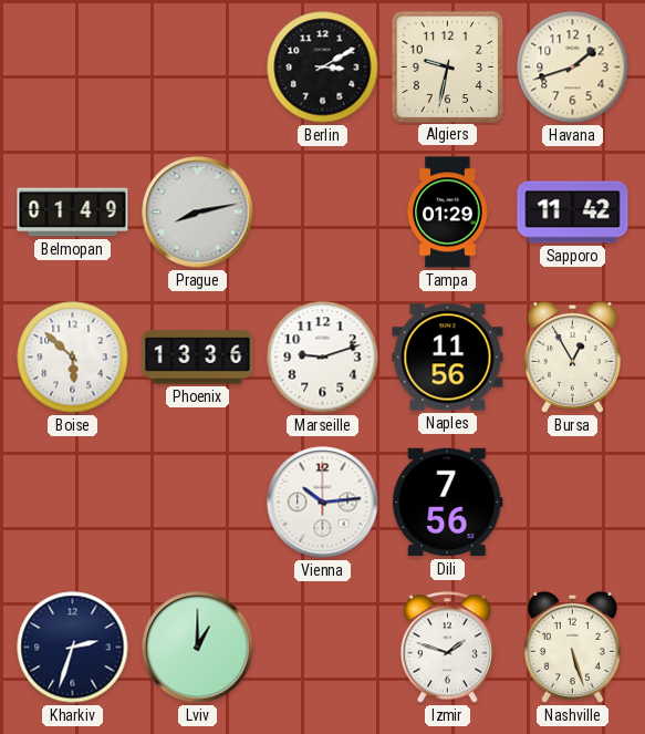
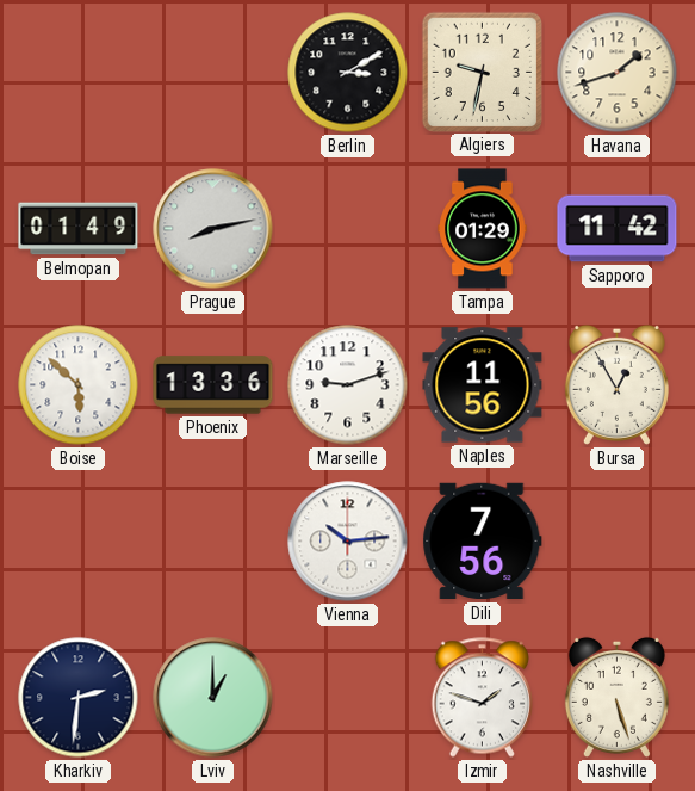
Kharkiv: 2:33 -> 2:31
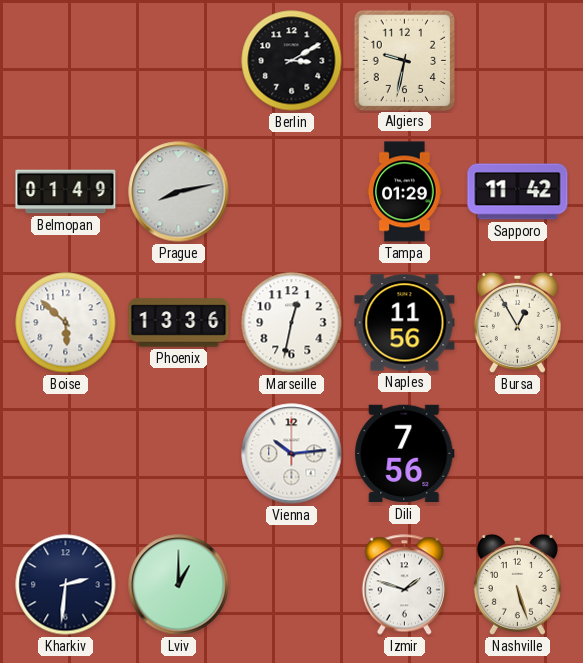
Havana: 1:42 -> none
Marseille: 9:12 -> 12:32
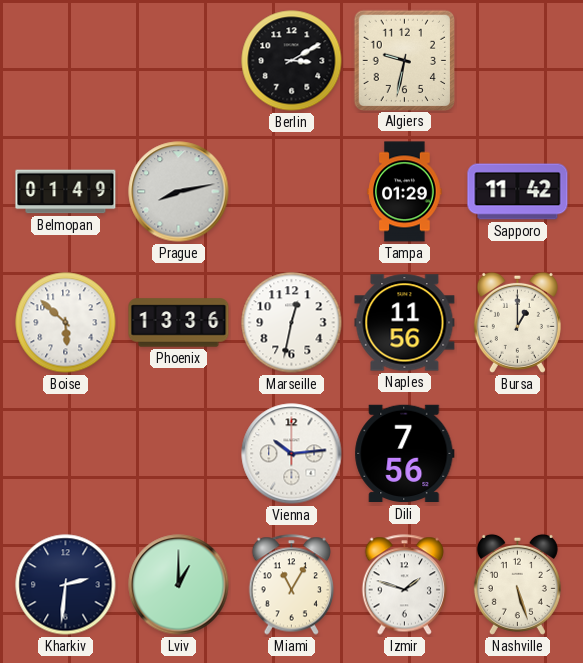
Bursa: 12:55 -> 1:00
Miami: none -> 11:05
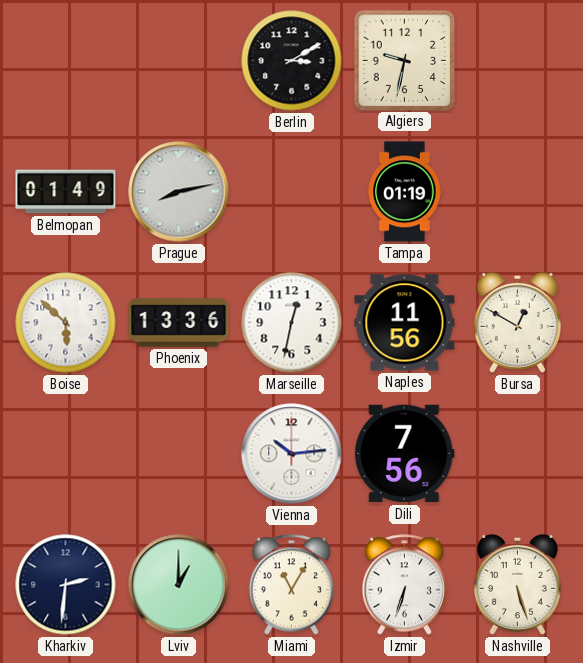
Tampa: 01:29 -> 01:19
Sapporo: 11:42 -> none
Bursa: 1:00 -> 12:50
Izmir: 1:48 -> 6:33
